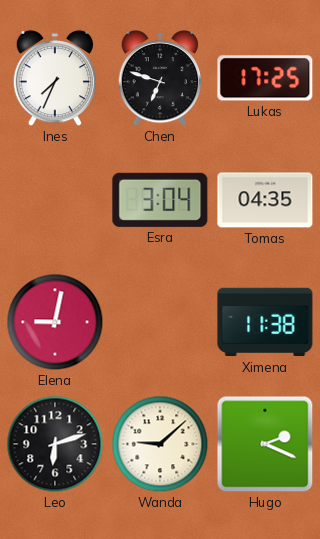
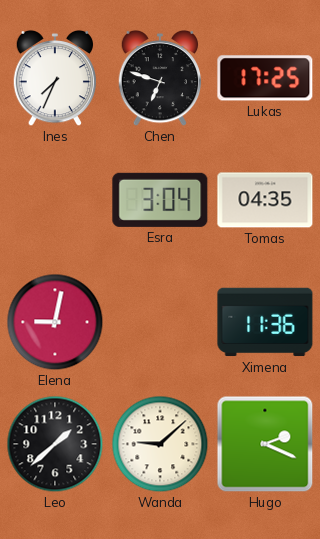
Ximena: 11:38 -> 11:36
Leo: 6:12 -> 1:38
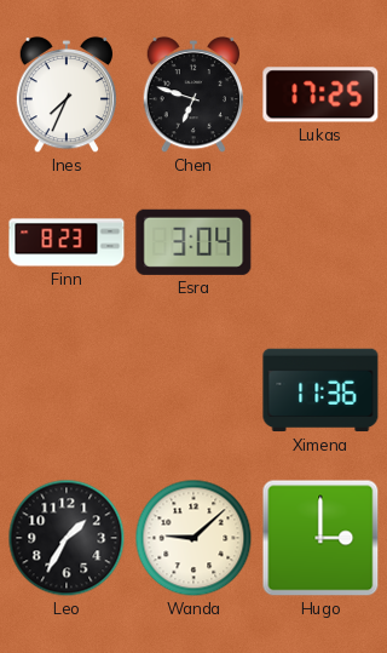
Finn: none -> 8:23
Tomas: 04:35 -> none
Elena: 9:02 -> none
Leo: 1:38 -> 1:35
Hugo: 2:19 -> 3:00
